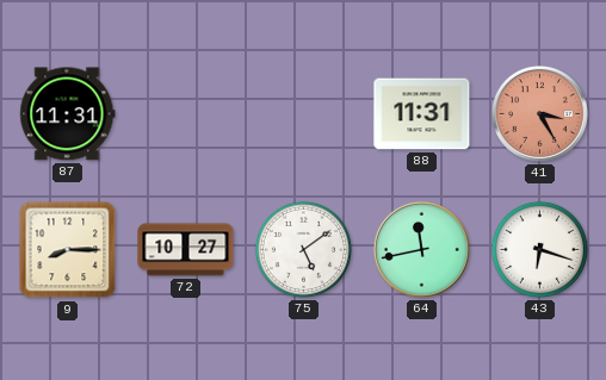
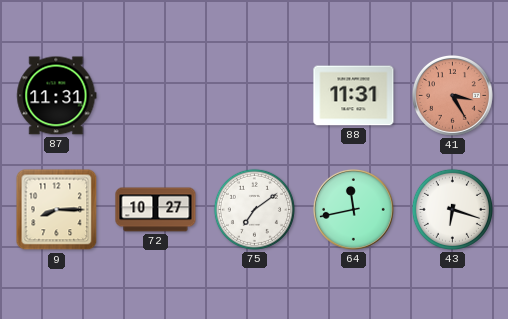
75: 5:09 -> 7:09
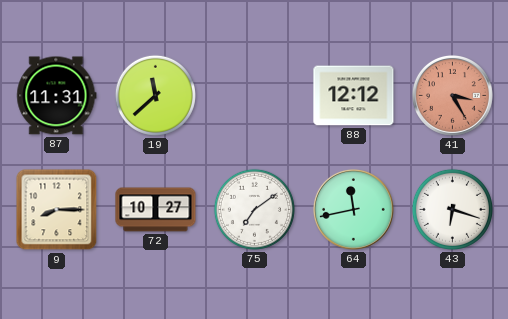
19: none -> 11:38
88: 11:31 -> 12:12
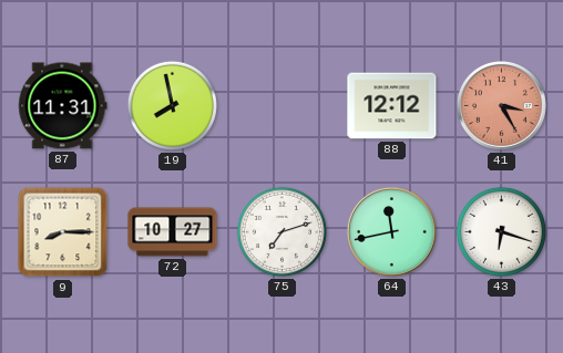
19: 11:38 -> 7:58
75: 7:09 -> 7:12
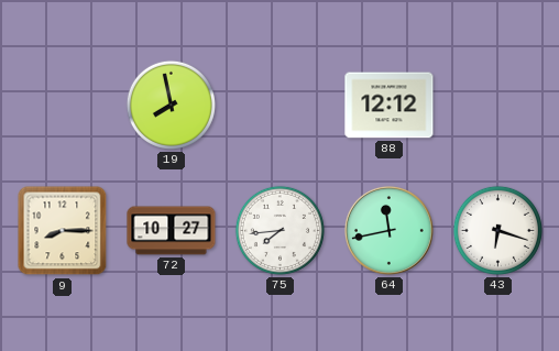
87: 11:31 -> none
41: 3:25 -> none
75: 7:12 -> 7:44
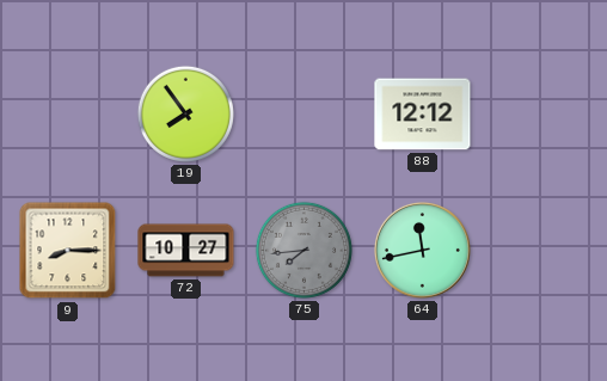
19: 7:58 -> 7:54
75 dial: white -> grey
43: 6:18 -> none
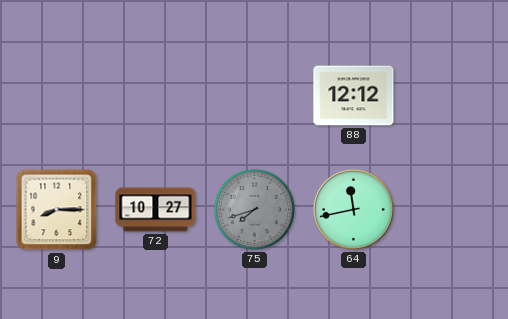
19: 7:54 -> none
75: 7:44 -> 7:42
